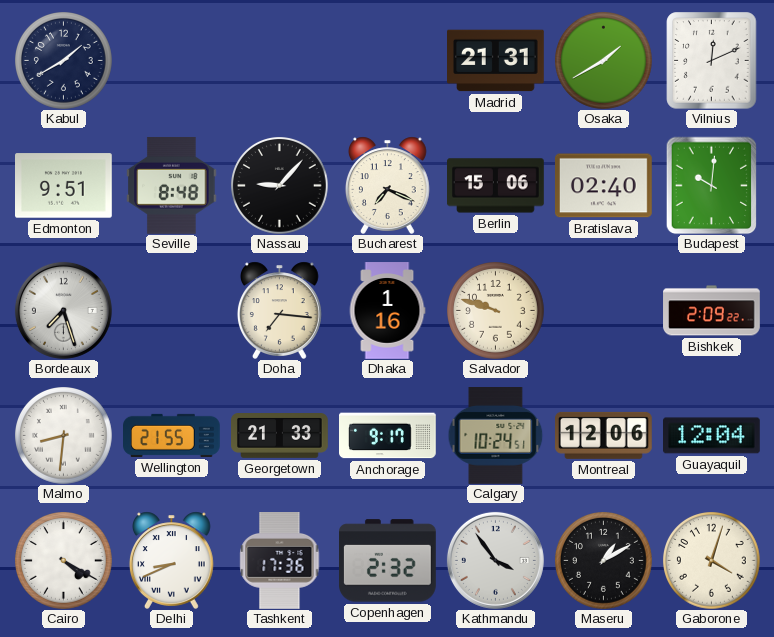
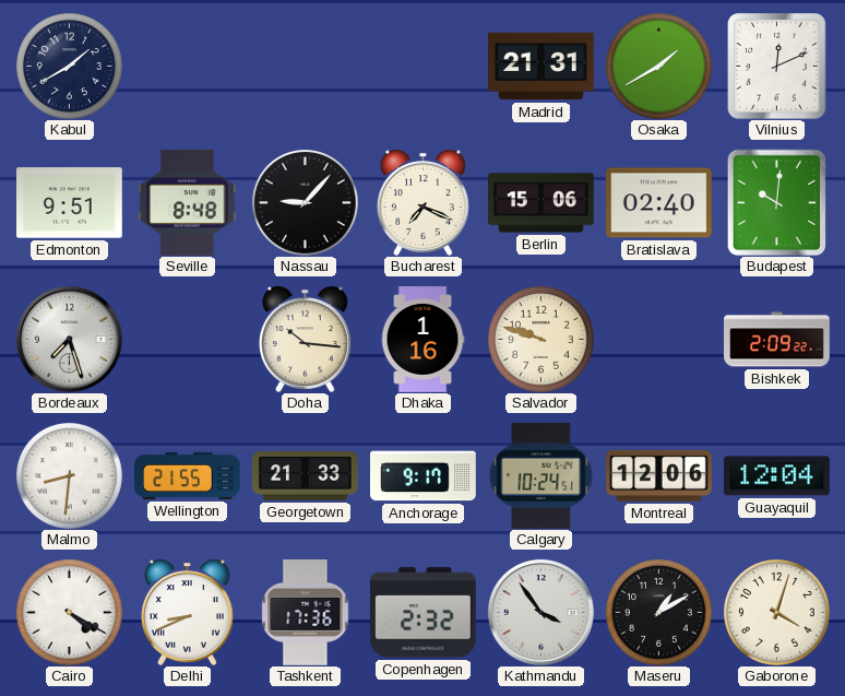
Doha: 7:16 -> 10:16
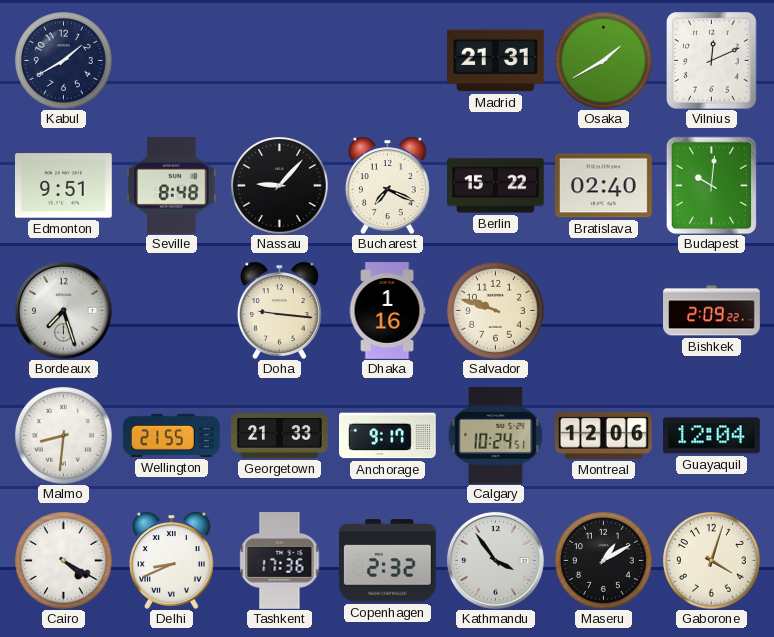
Berlin: 15:06 -> 15:22
Doha: 10:16 -> 9:16
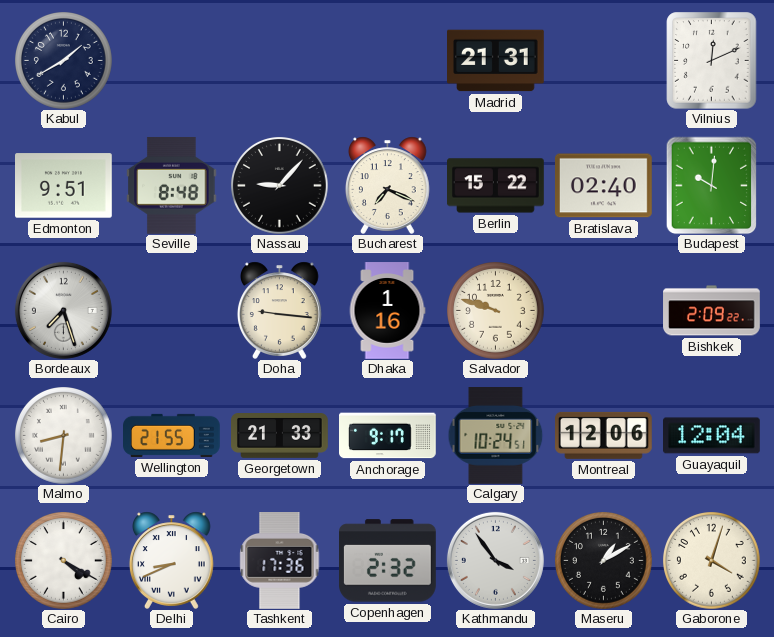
Osaka: 1:40 -> none
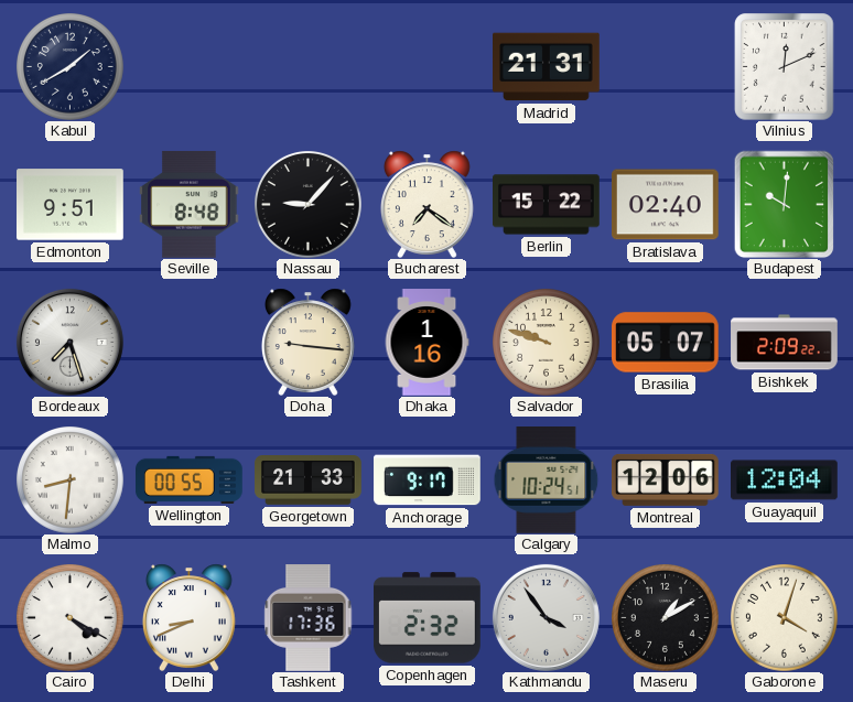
Bucharest: 7:19 -> 7:21
Brasilia: none -> 05:07
Wellington: 21:55 -> 00:55
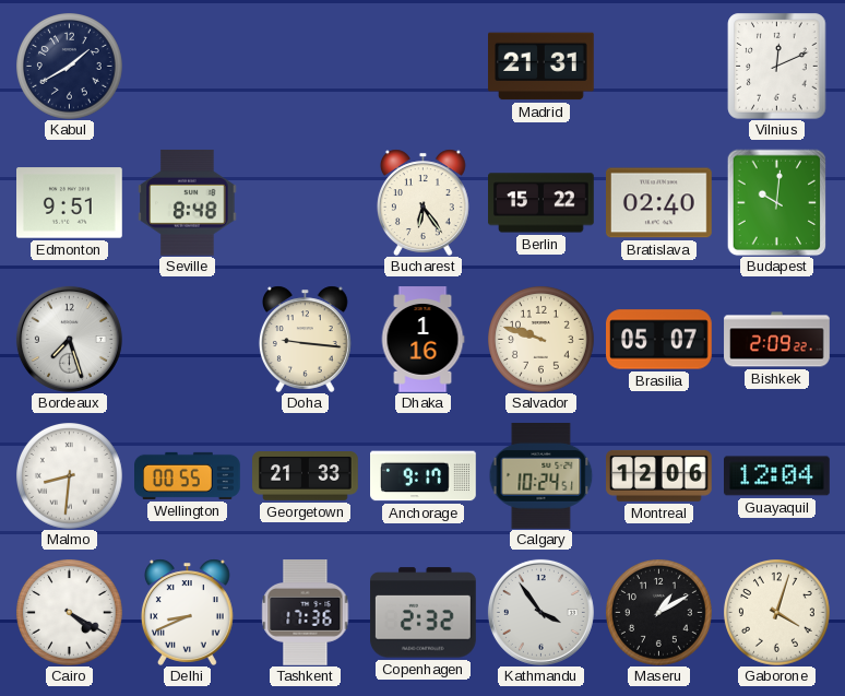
Nassau: 9:07 -> none
Bucharest: 7:21 -> 6:24
